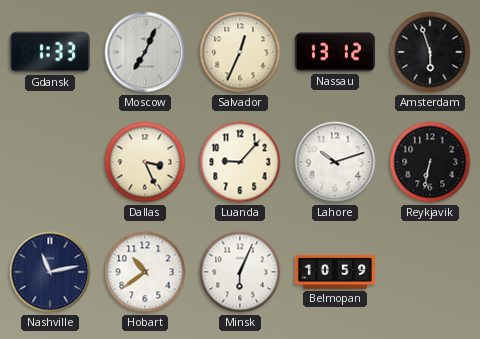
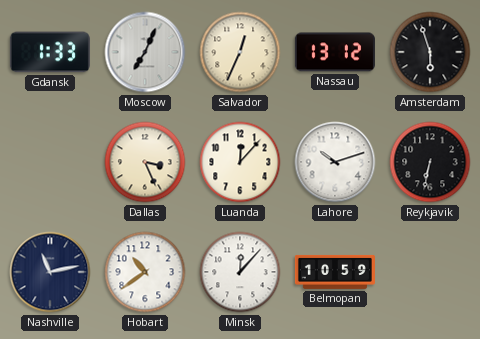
Luanda: 9:07 -> 12:07
Minsk: 6:04 -> 12:07
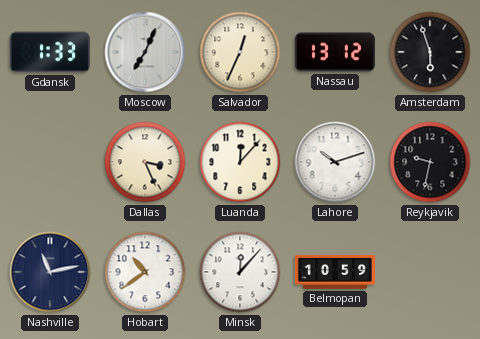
Reykjavik: 6:32 -> 9:32
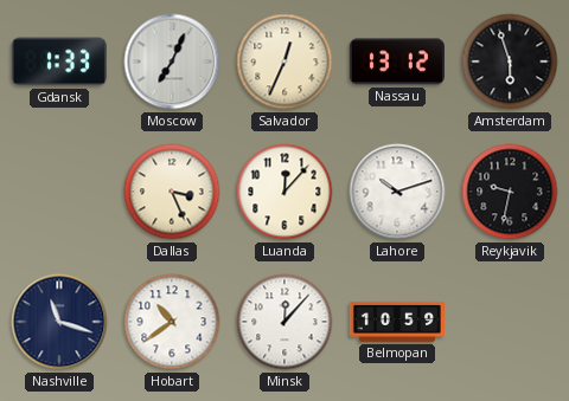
Nashville: 11:13 -> 11:18
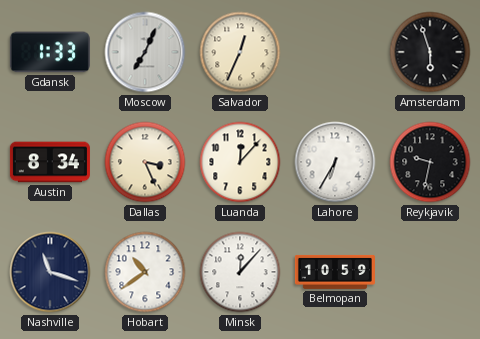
Nassau: 13:12 -> none
Austin: none -> 8:34
Lahore: 10:12 -> 6:35
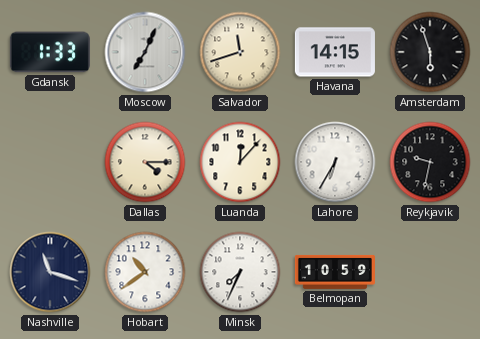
Salvador: 12:34 -> 11:42
Havana: none -> 14:15
Austin: 8:34 -> none
Dallas: 3:26 -> 4:15
Minsk: 12:07 -> 7:34
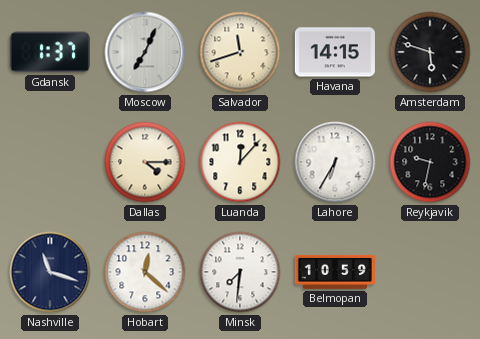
Gdansk: 1:33 -> 1:37
Amsterdam: 5:57 -> 5:48
Hobart: 10:39 -> 12:22
Minsk: 7:34 -> 7:31
